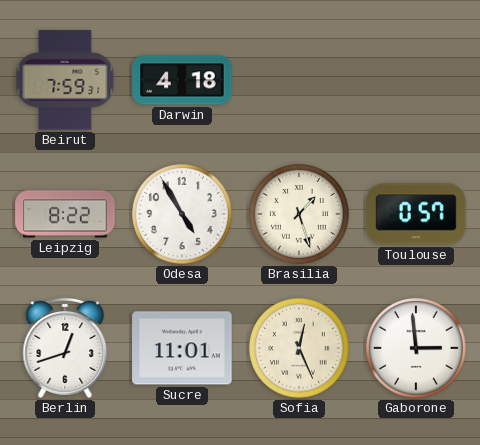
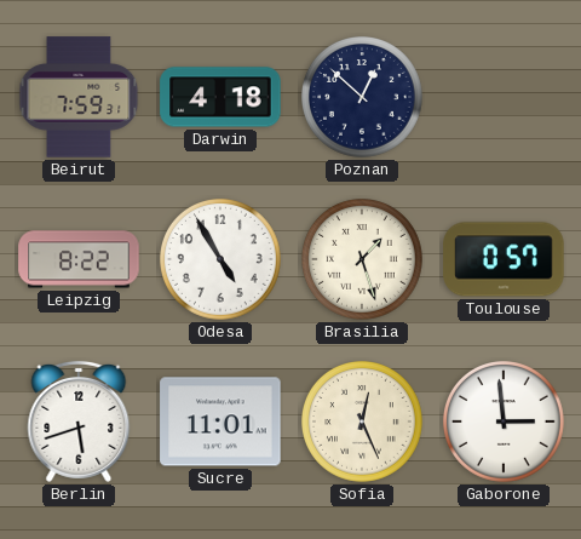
Poznan: none -> 12:52
Berlin: 12:42 -> 5:42
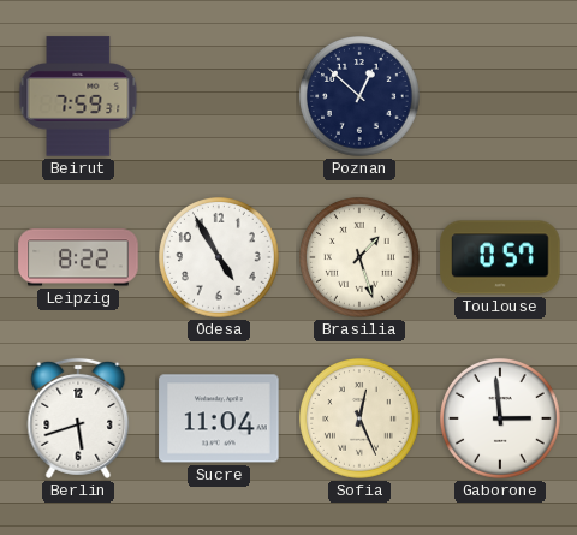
Darwin: 4:18 -> none
Sucre: 11:01 -> 11:04
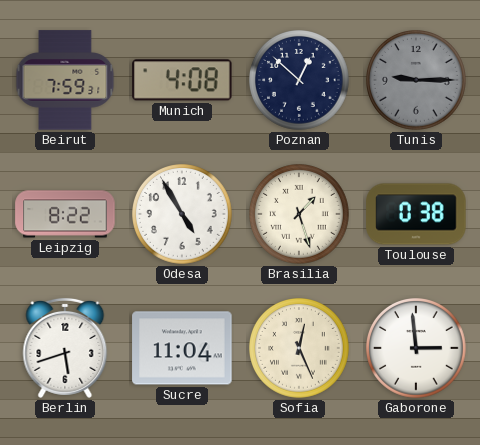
Munich: none -> 4:08
Tunis: none -> 9:15
Toulouse: 0:57 -> 0:38
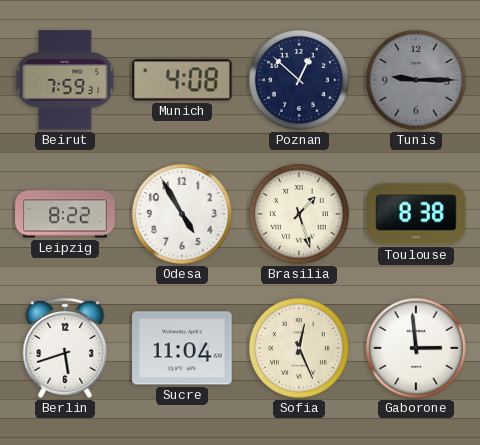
Toulouse: 0:38 -> 8:38
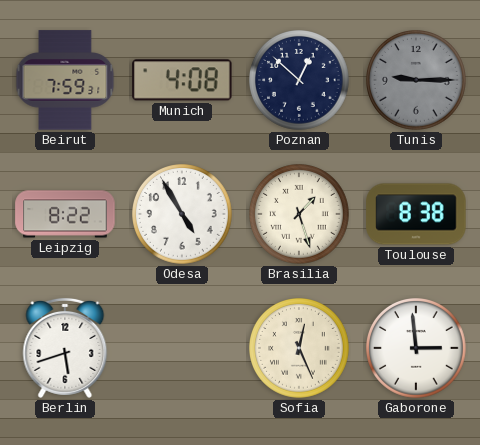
Sucre: 11:04 -> none
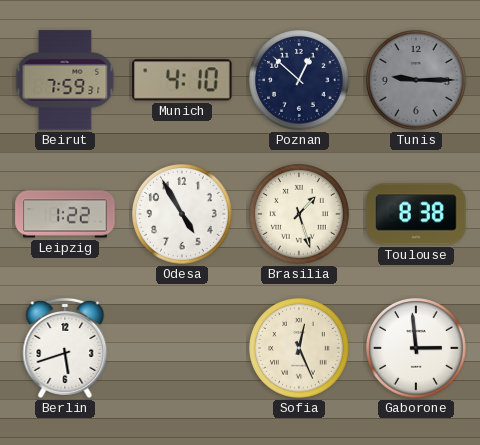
Munich: 4:08 -> 4:10
Leipzig: 8:22 -> 1:22
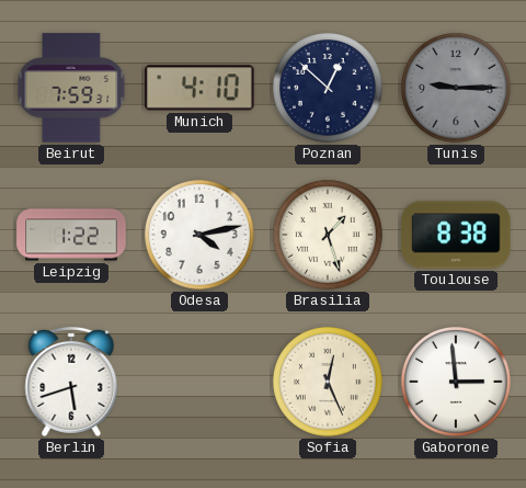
Odesa: 4:55 -> 4:13
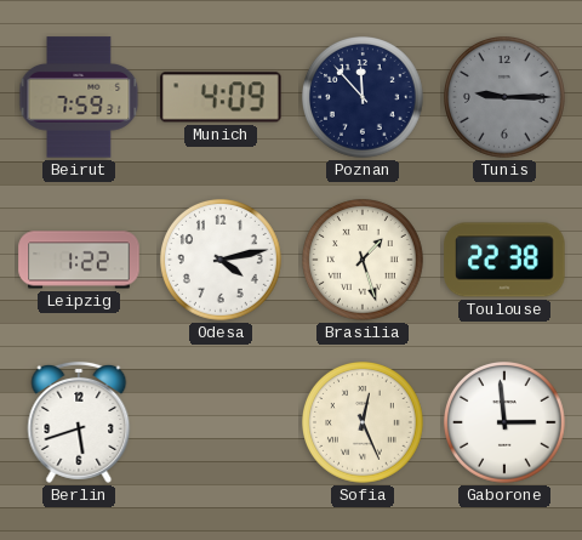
Munich: 4:10 -> 4:09
Poznan: 12:52 -> 11:53
Toulouse: 8:38 -> 22:38
